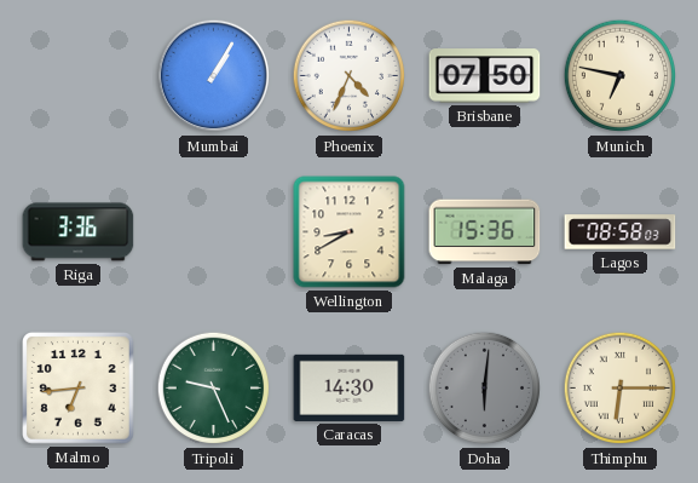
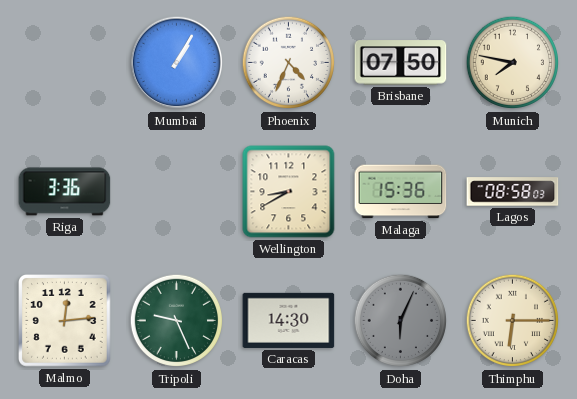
Munich: 6:47 -> 7:47
Malmo: 6:44 -> 12:14
Doha: 6:01 -> 6:04
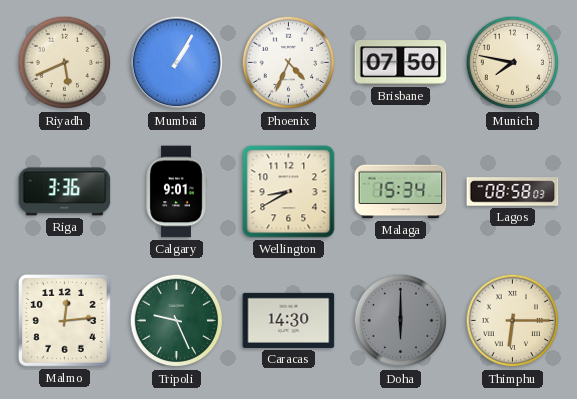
Riyadh: none -> 5:41
Calgary: none -> 9:01
Malaga: 15:36 -> 15:34
Doha: 6:04 -> 6:00
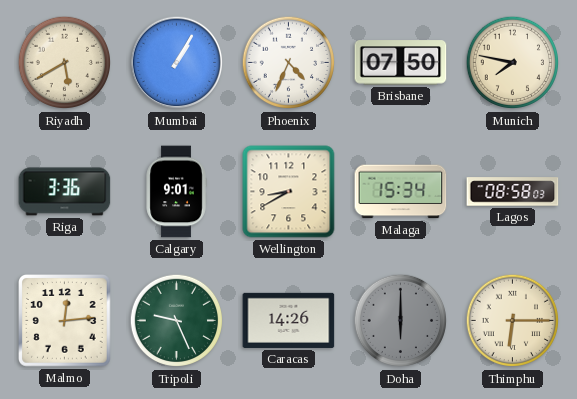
Riyadh: 5:41 -> 5:40
Caracas: 14:30 -> 14:26
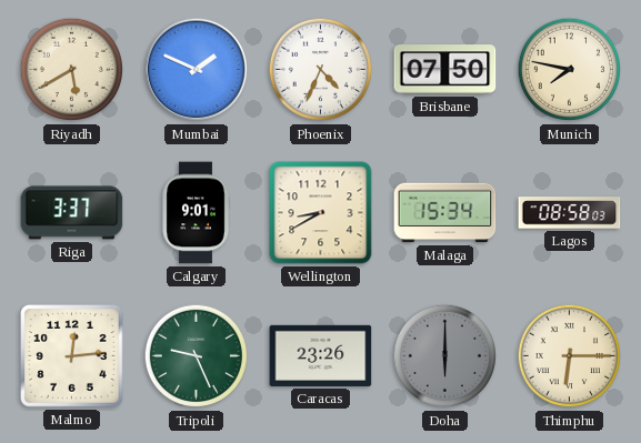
Mumbai: 1:05 -> 1:49
Riga: 3:36 -> 3:37
Caracas: 14:26 -> 23:26
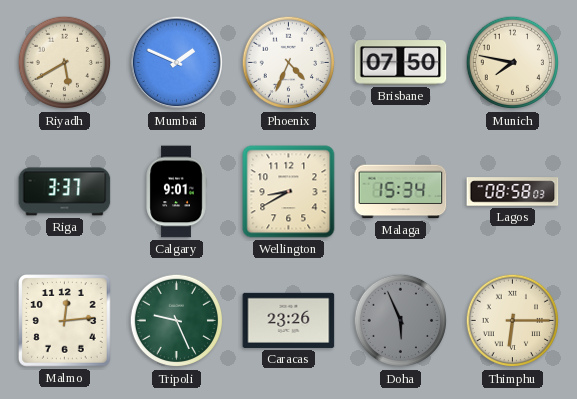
Doha: 6:00 -> 5:56
